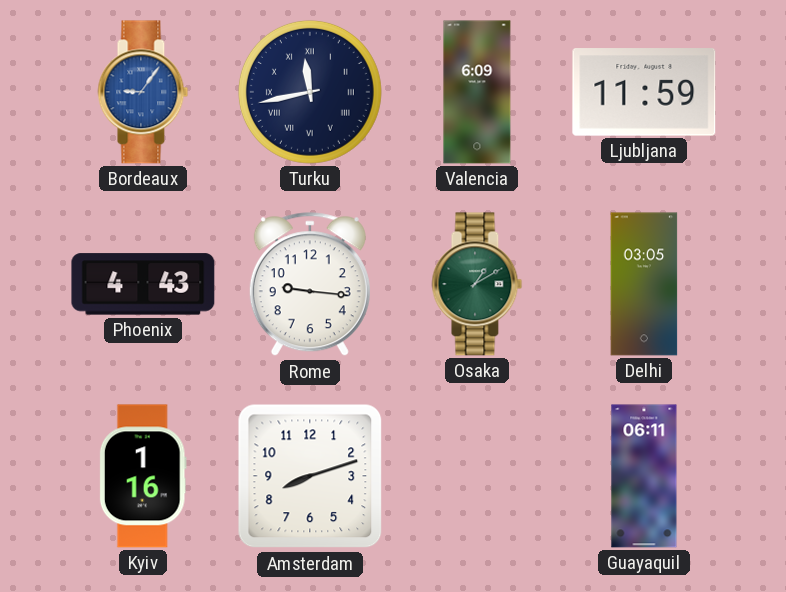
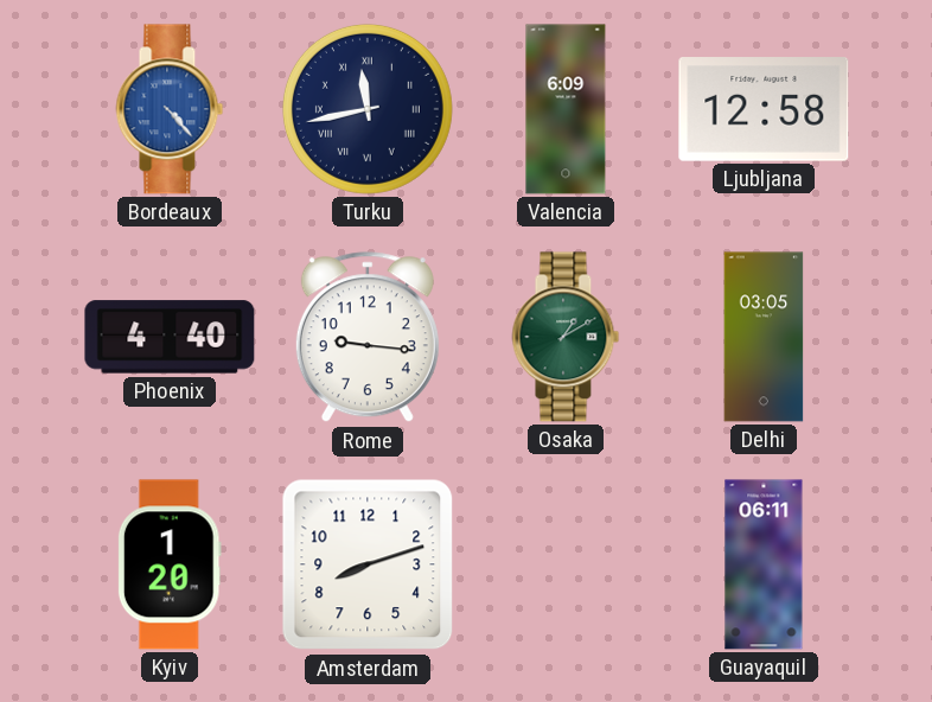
Bordeaux: 9:06 -> 4:23
Ljubljana: 11:59 -> 12:58
Phoenix: 4:43 -> 4:40
Kyiv: 1:16 -> 1:20
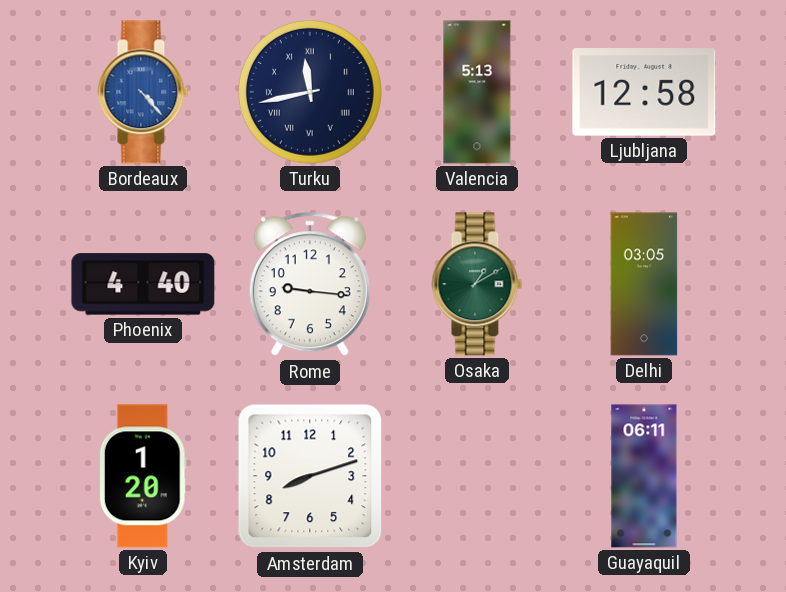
Valencia: 6:09 -> 5:13
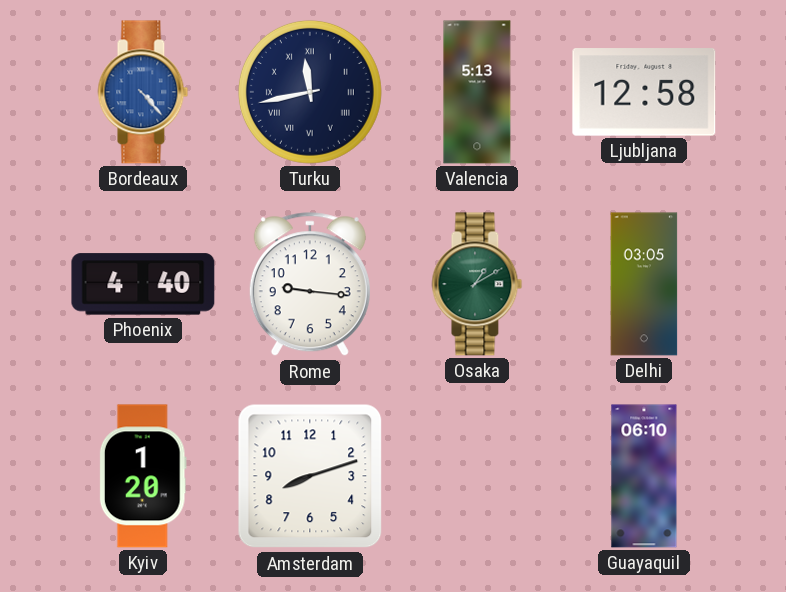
Guayaquil: 06:11 -> 06:10
